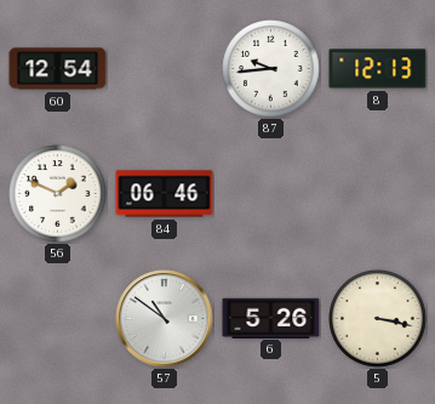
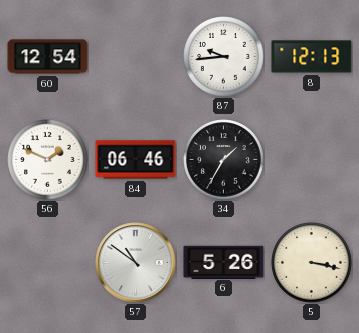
34: none -> 1:35
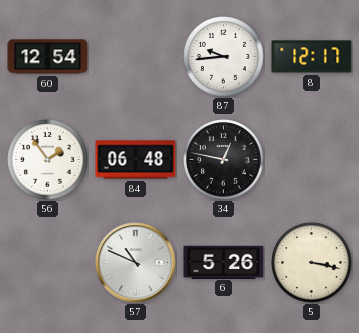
8: 12:13 -> 12:17
56: 1:49 -> 1:54
84: 06:46 -> 06:48
34: 1:35 -> 12:47
57: 10:51 -> 10:49
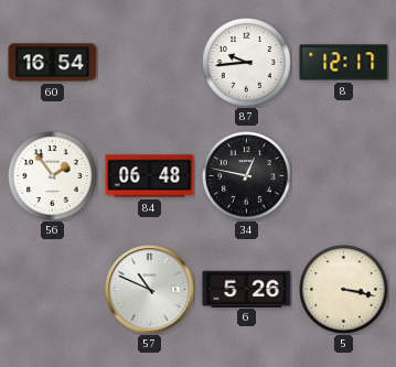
60: 12:54 -> 16:54
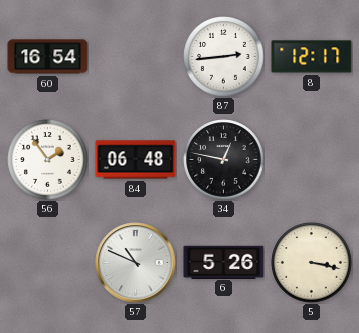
87: 9:44 -> 2:44
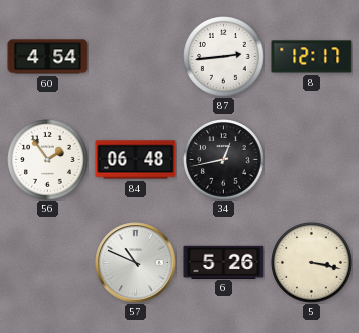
60: 16:54 -> 4:54
34: 12:47 -> 12:43
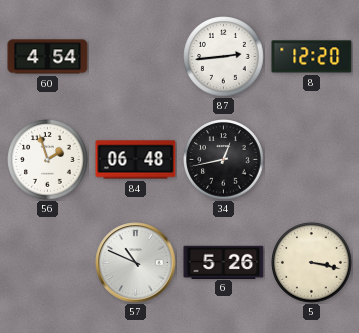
8: 12:17 -> 12:20
56: 1:54 -> 1:57
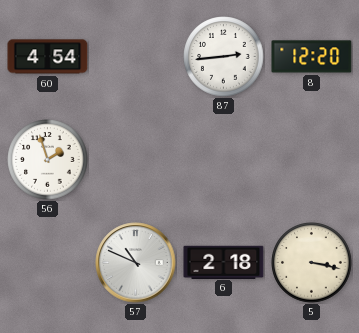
84: 06:48 -> none
34: 12:43 -> none
6: 5:26 -> 2:18
